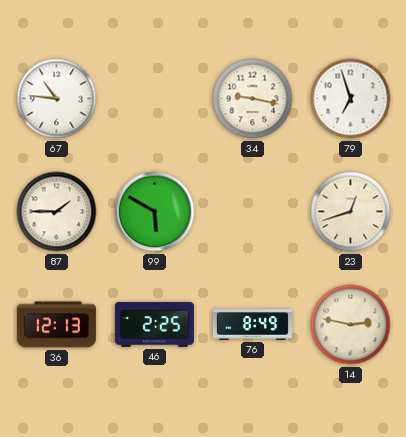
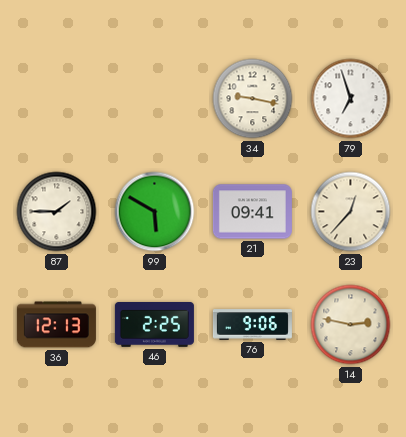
67: 10:46 -> none
21: none -> 09:41
23: 12:42 -> 12:37
76: 8:49 -> 9:06
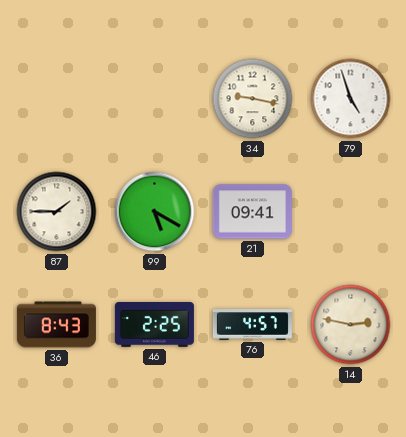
79: 6:57 -> 4:57
99: 5:50 -> 5:20
23: 12:37 -> none
36: 12:13 -> 8:43
76: 9:06 -> 4:57
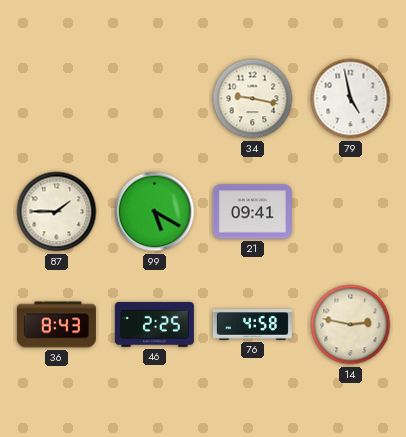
79: 4:57 -> 4:58
76: 4:57 -> 4:58
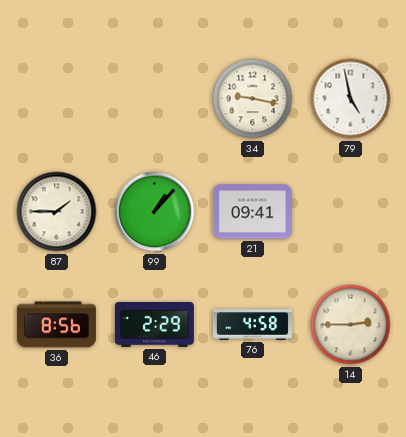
99: 5:20 -> 1:07
36: 8:43 -> 8:56
46: 2:25 -> 2:29
14: 2:47 -> 2:45
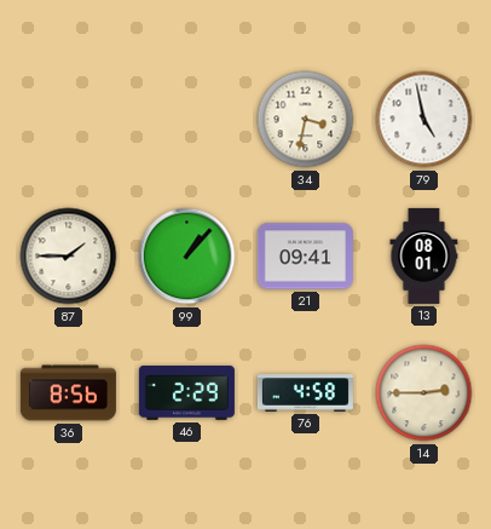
34: 9:17 -> 3:32
13: none -> 08:01
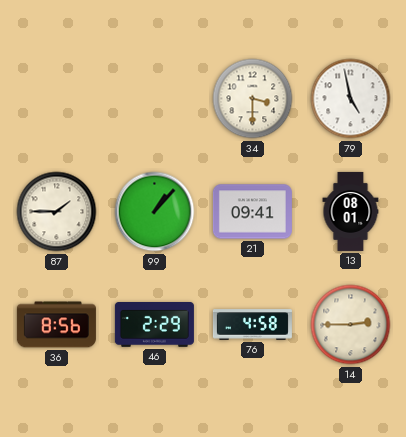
34: 3:32 -> 3:30
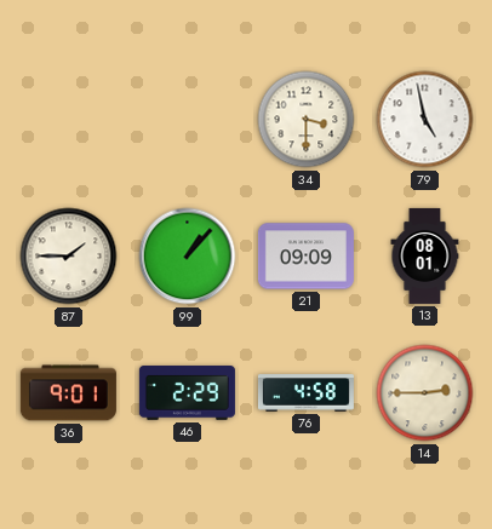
21: 09:41 -> 09:09
36: 8:56 -> 9:01
